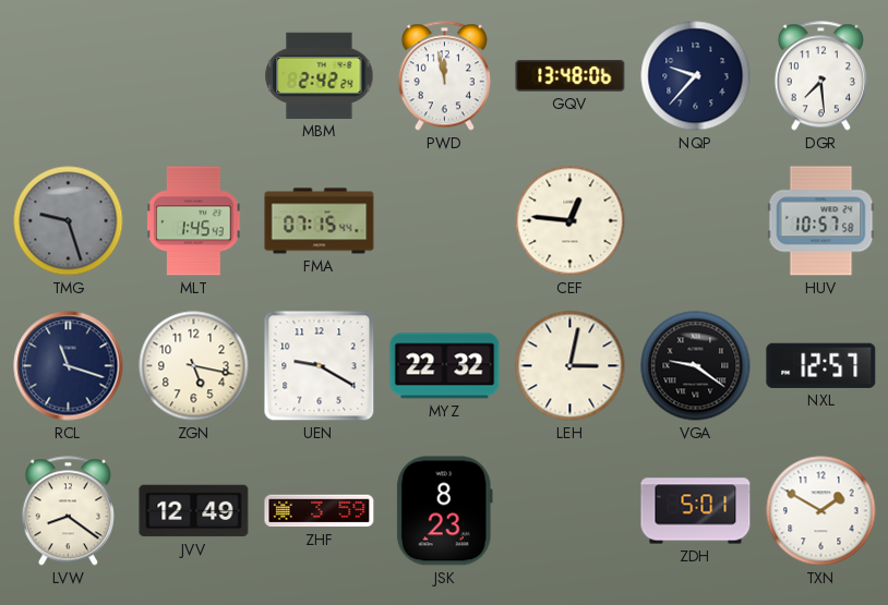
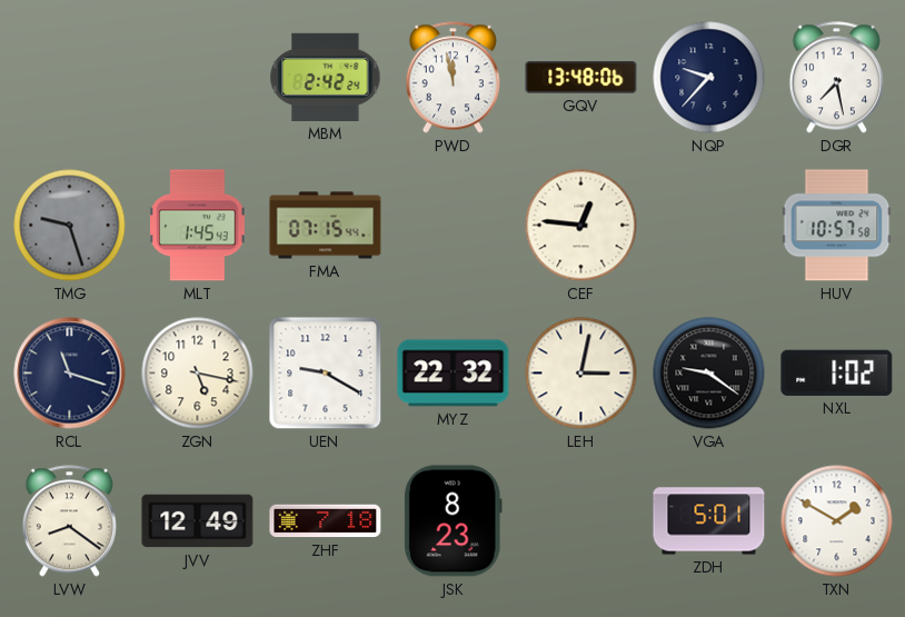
DGR: 7:29 -> 7:28
NXL: 12:57 -> 1:02
ZHF: 3:59 -> 7:18
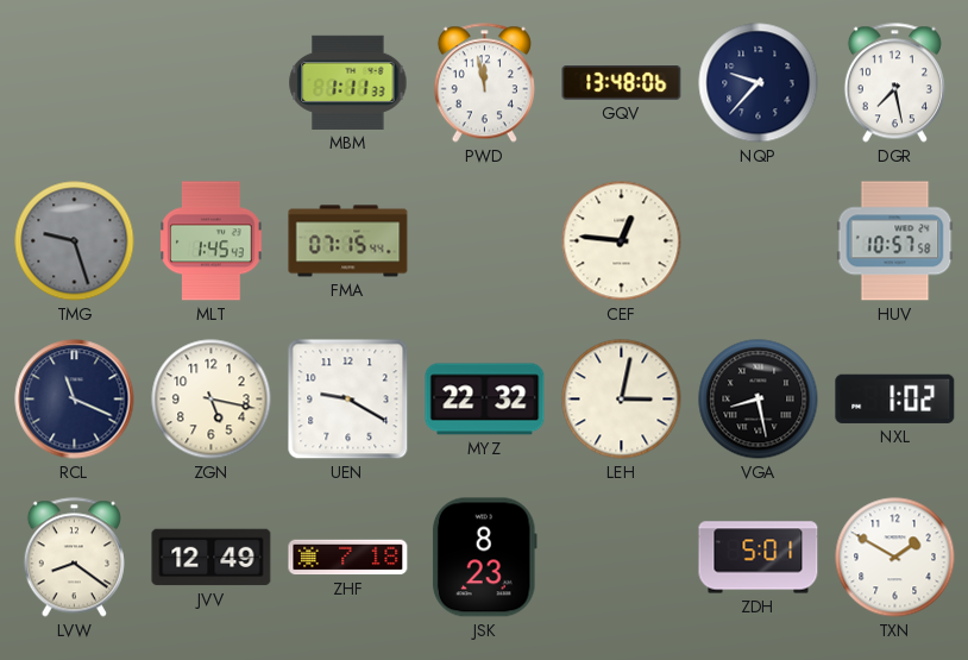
MBM: 2:42 -> 1:11
RCL: 11:18 -> 11:19
VGA: 9:21 -> 8:28
